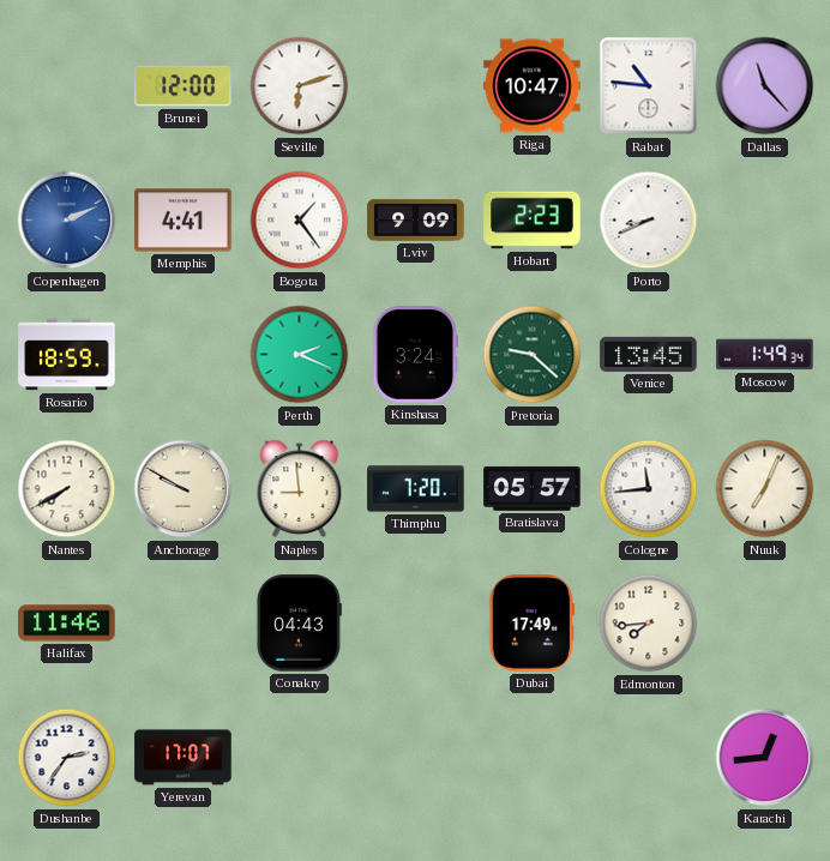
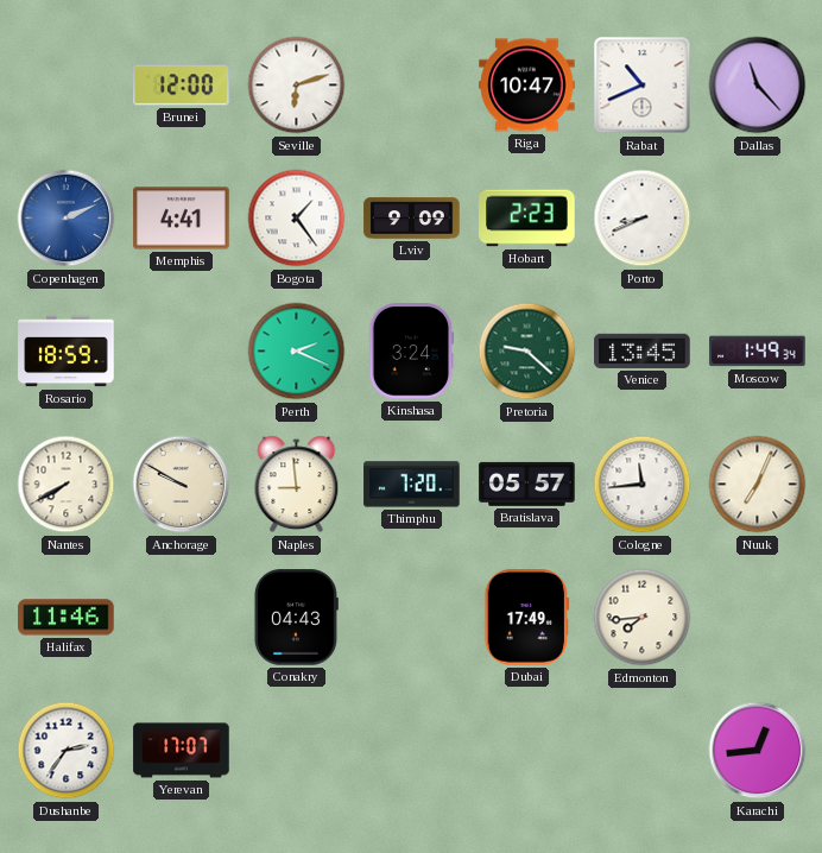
Rabat: 10:46 -> 10:41
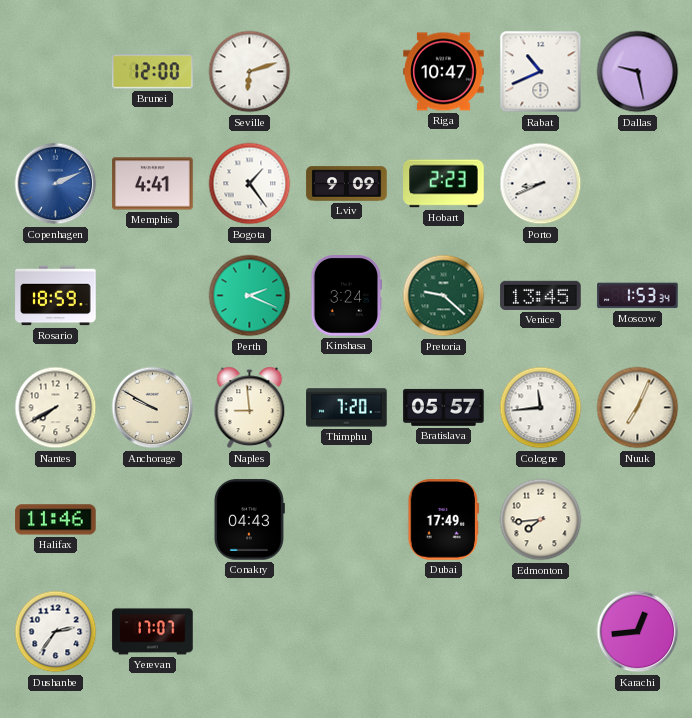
Dallas: 11:23 -> 9:28
Moscow: 1:49 -> 1:53
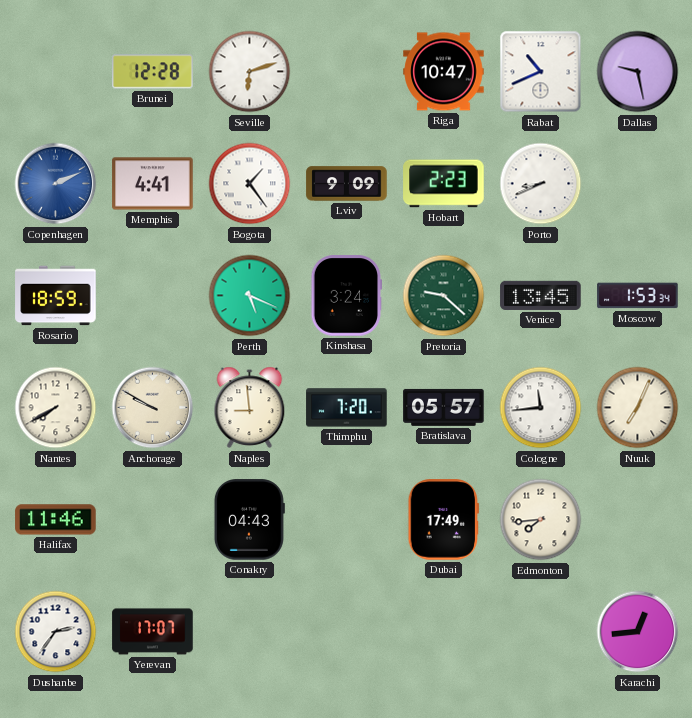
Brunei: 12:00 -> 12:28
Perth: 2:19 -> 5:19
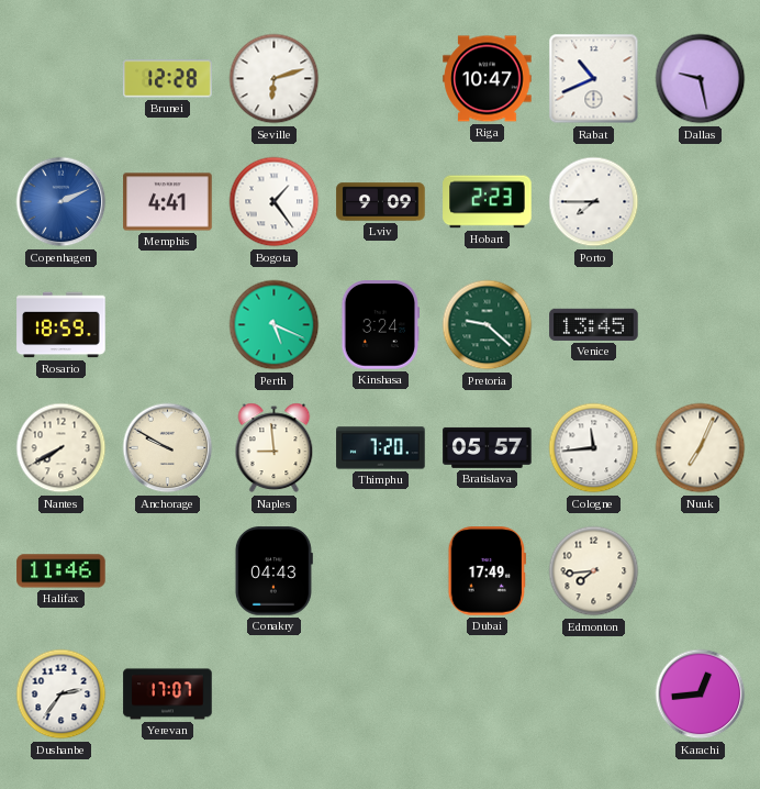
Porto: 8:41 -> 7:45
Moscow: 1:53 -> none
